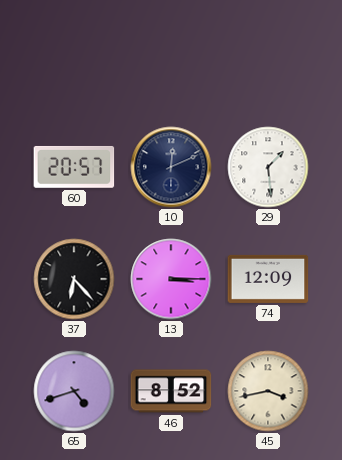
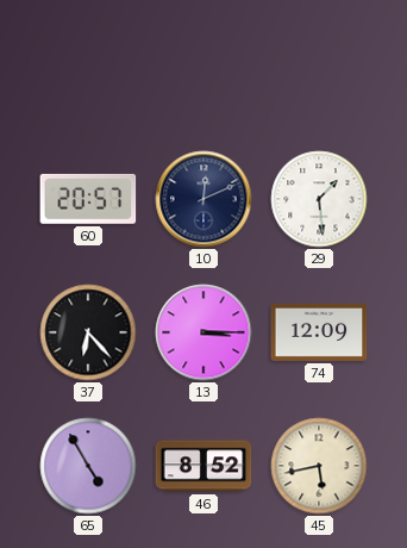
65: 4:42 -> 4:55
45: 3:43 -> 5:43
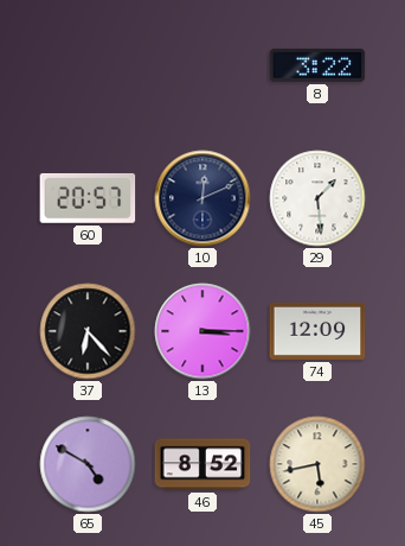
8: none -> 3:22
65: 4:55 -> 4:50
